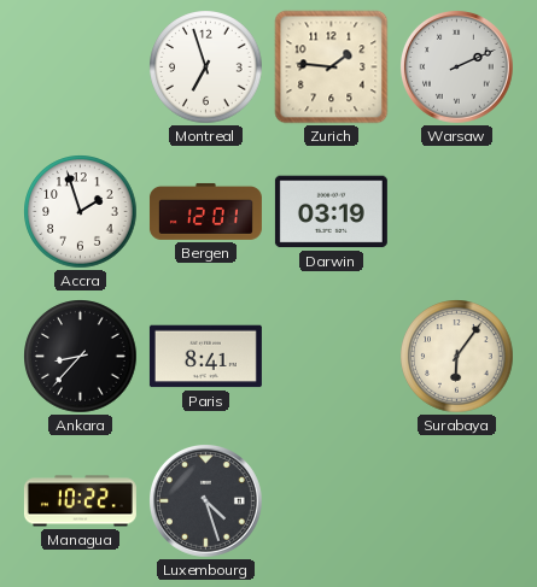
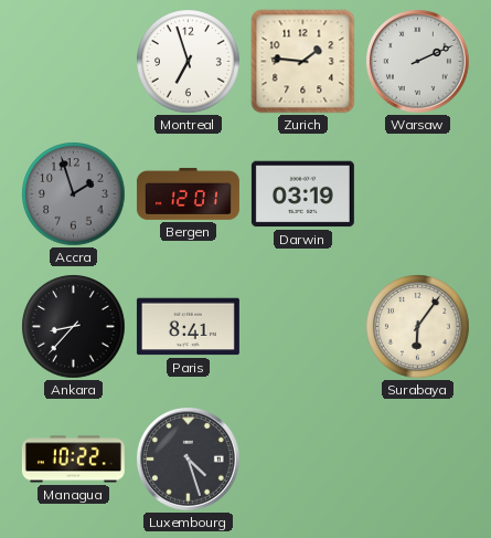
Accra dial: white -> grey
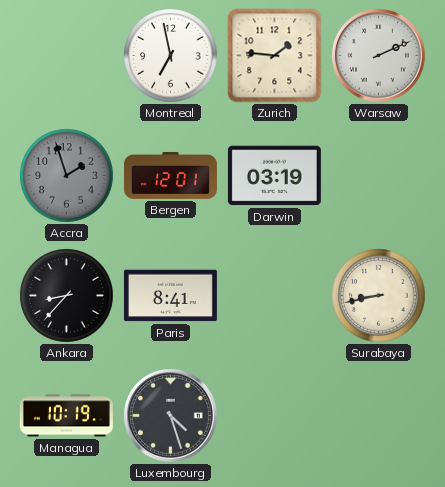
Montreal: 6:57 -> 6:58
Surabaya: 6:06 -> 8:43
Managua: 10:22 -> 10:19
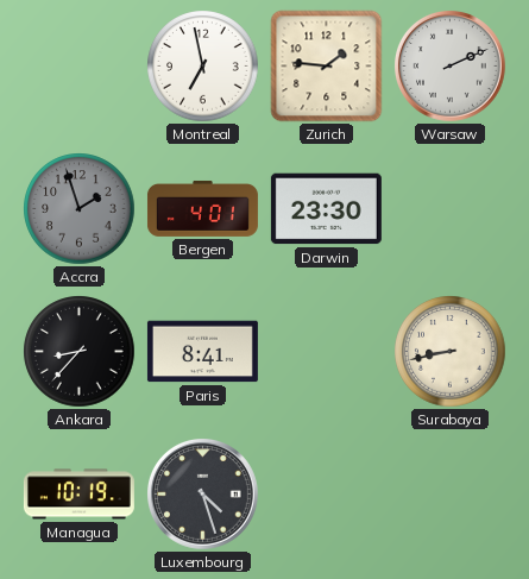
Bergen: 12:01 -> 4:01
Darwin: 03:19 -> 23:30
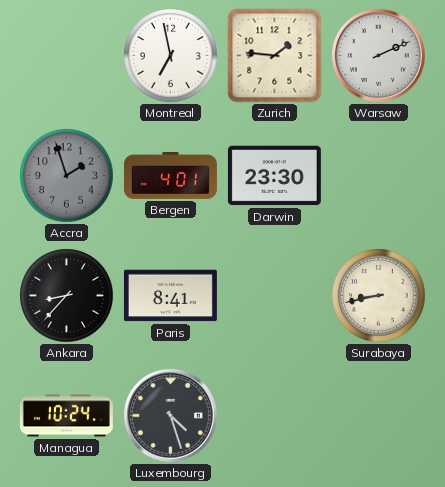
Managua: 10:19 -> 10:24
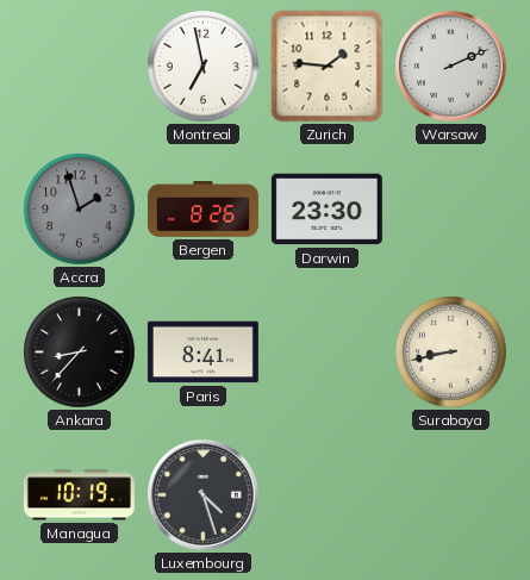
Bergen: 4:01 -> 8:26
Managua: 10:24 -> 10:19
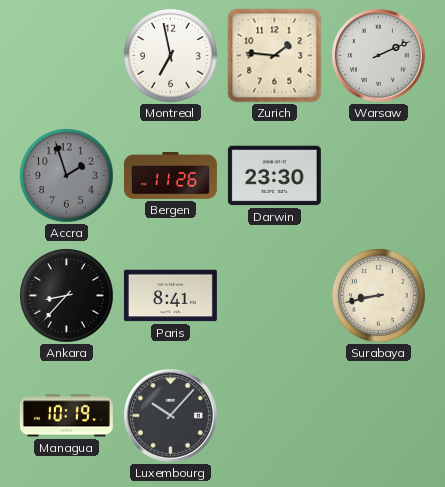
Bergen: 8:26 -> 11:26
Luxembourg: 4:27 -> 10:07
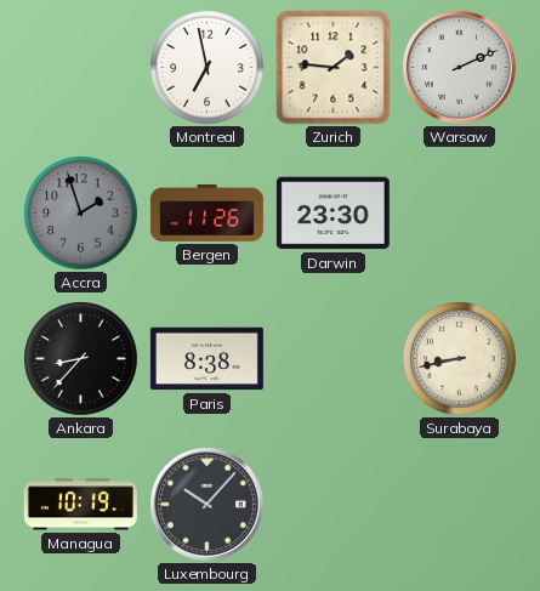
Paris: 8:41 -> 8:38
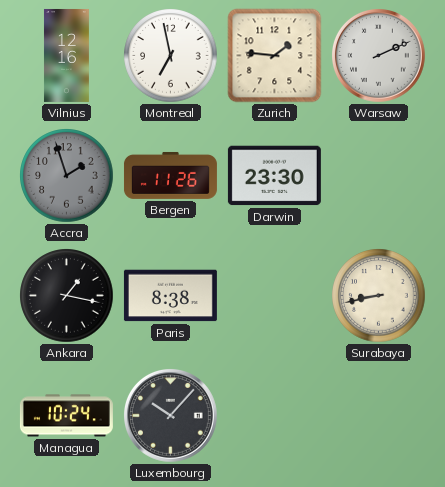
Vilnius: none -> 12:16
Ankara: 8:37 -> 1:17
Managua: 10:19 -> 10:24
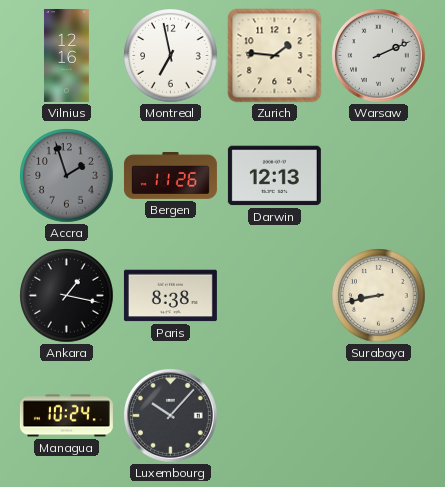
Darwin: 23:30 -> 12:13
